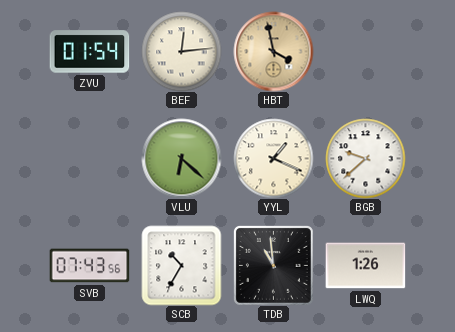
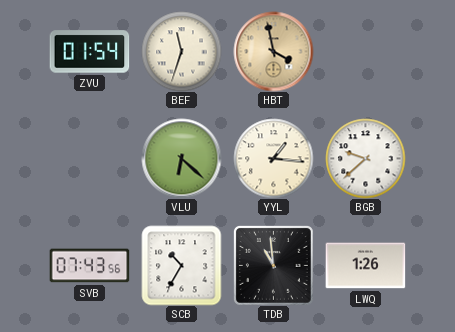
BEF: 12:14 -> 11:33
YYL: 1:19 -> 1:16
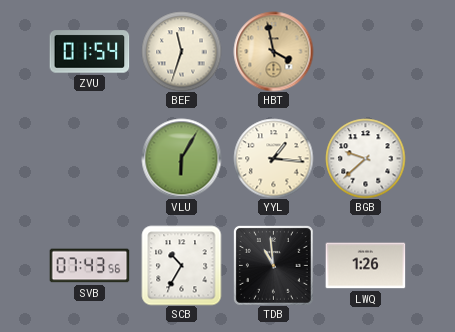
VLU: 6:22 -> 6:05
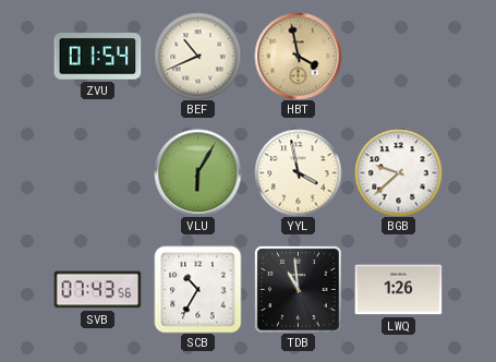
BEF: 11:33 -> 10:41
YYL: 1:16 -> 3:58
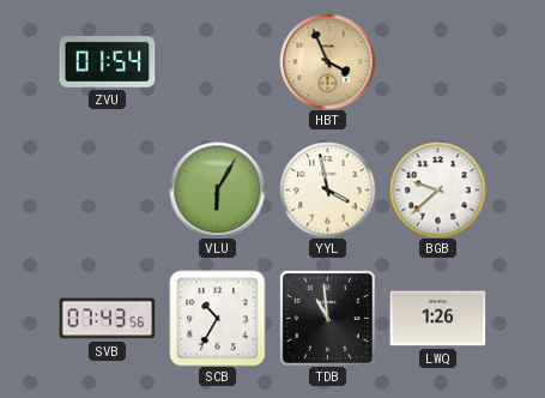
BEF: 10:41 -> none
HBT: 3:58 -> 3:56
